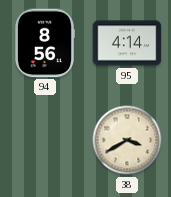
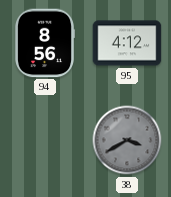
95: 4:14 -> 4:12
38 dial: cream -> grey
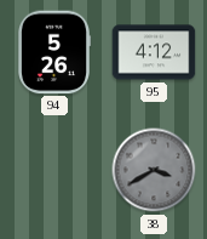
94: 8:56 -> 5:26
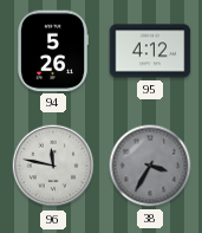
96: none -> 11:47
38: 3:40 -> 3:35
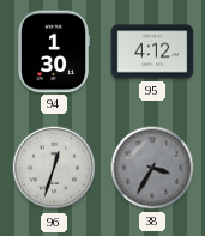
94: 5:26 -> 1:30
96: 11:47 -> 12:33
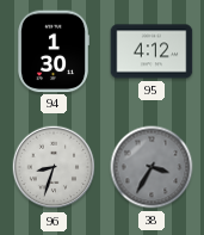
96: 12:33 -> 8:33
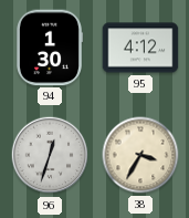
96: 8:33 -> 12:33
38 dial: grey -> cream
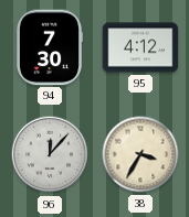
94: 1:30 -> 7:30
96: 12:33 -> 12:07
